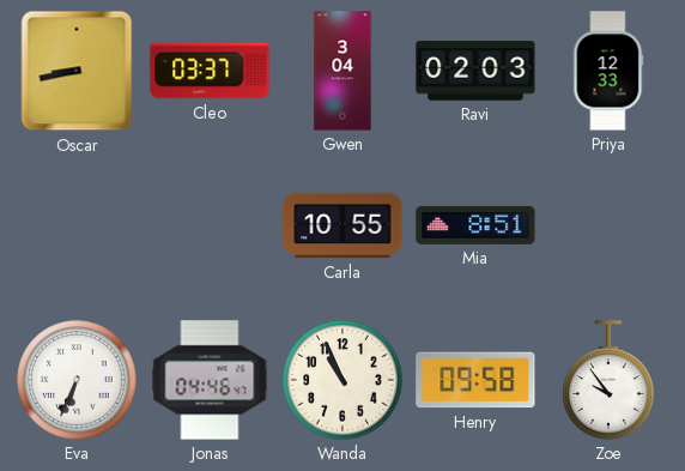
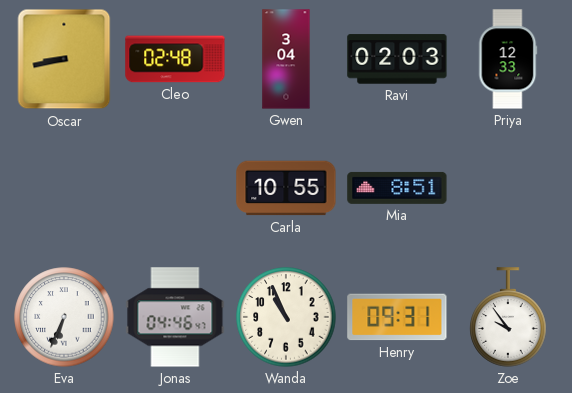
Cleo: 03:37 -> 02:48
Henry: 09:58 -> 09:31
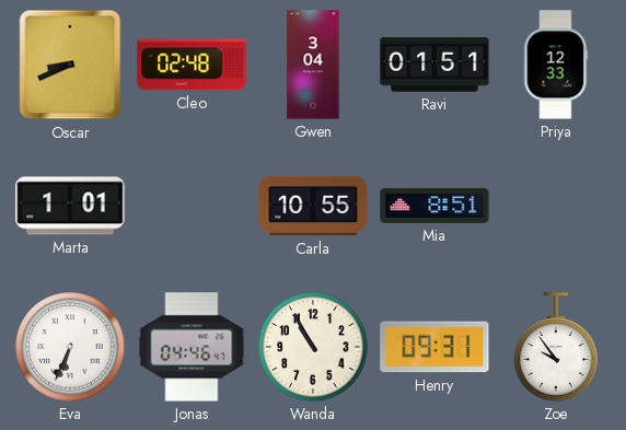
Oscar: 8:43 -> 8:41
Ravi: 02:03 -> 01:51
Marta: none -> 1:01
Wanda: 10:56 -> 10:55
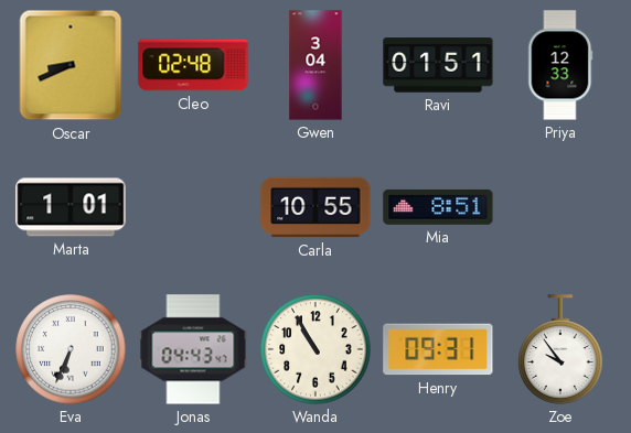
Jonas: 04:46 -> 04:43
